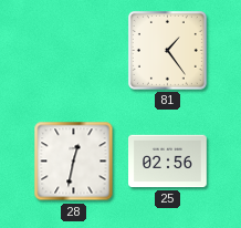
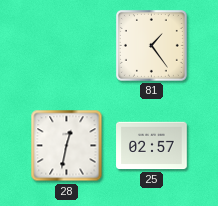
25: 02:56 -> 02:57
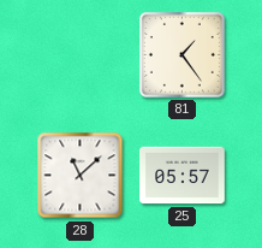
28: 12:32 -> 11:08
25: 02:57 -> 05:57
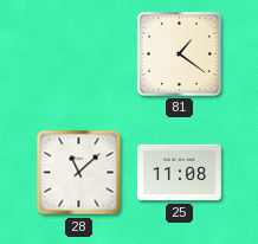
81: 1:24 -> 1:21
25: 05:57 -> 11:08
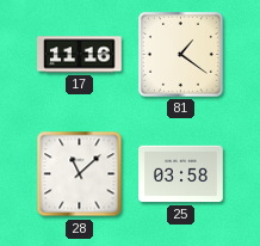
17: none -> 11:16
25: 11:08 -> 03:58
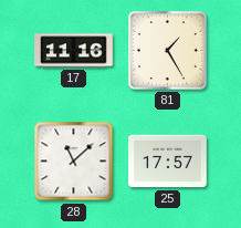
81: 1:21 -> 1:25
25: 03:58 -> 17:57
